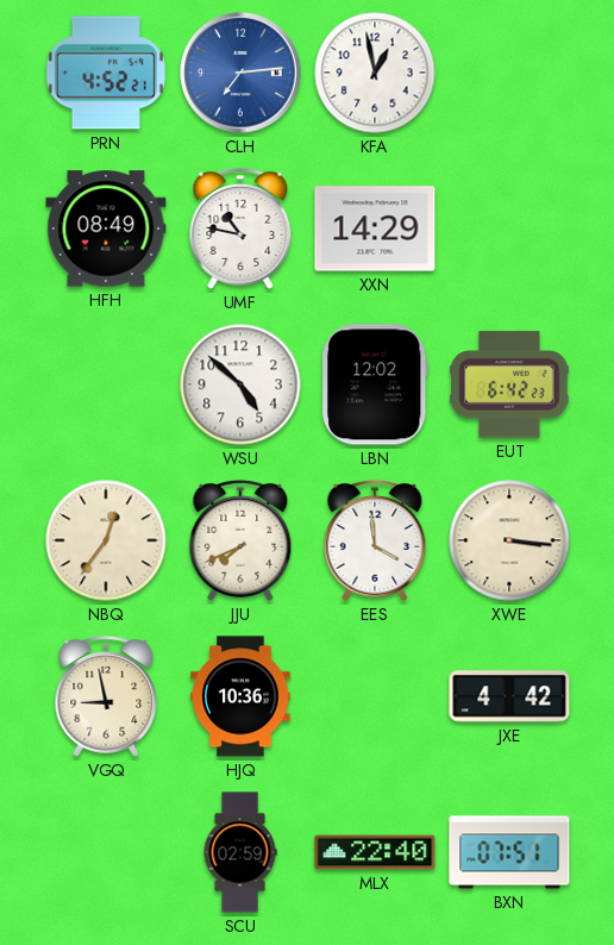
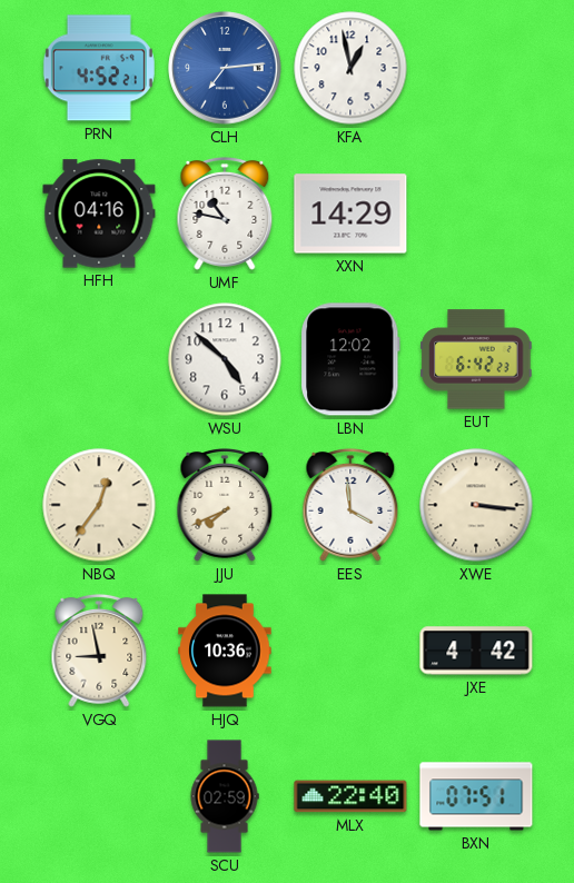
HFH: 08:49 -> 04:16
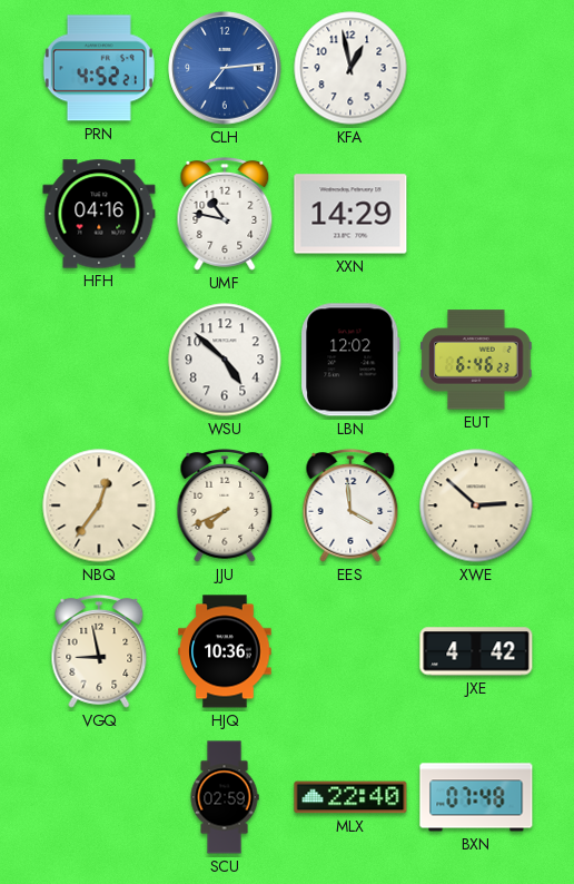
EUT: 6:42 -> 6:46
XWE: 3:16 -> 2:52
BXN: 07:51 -> 07:48
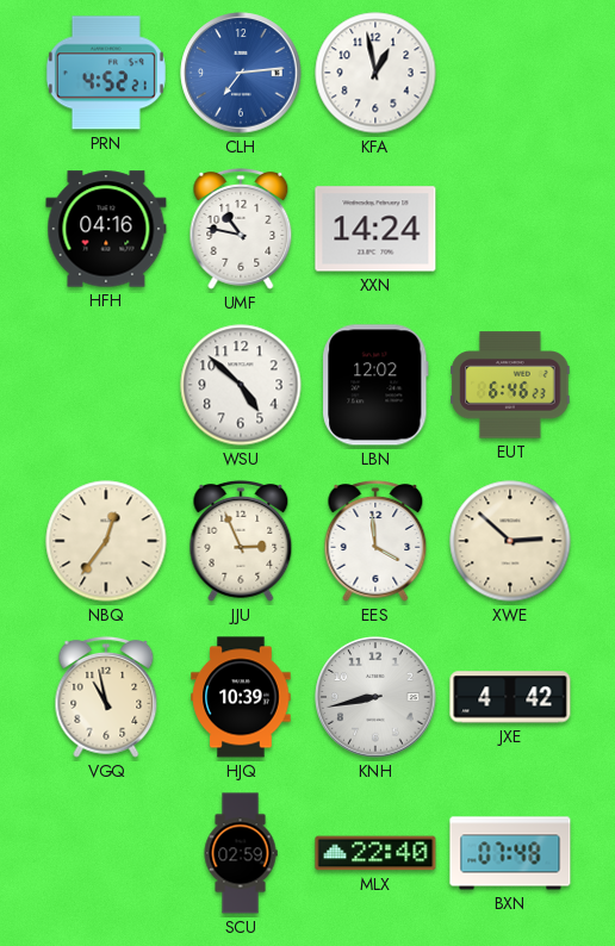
XXN: 14:29 -> 14:24
JJU: 7:41 -> 2:56
VGQ: 8:58 -> 10:58
HJQ: 10:36 -> 10:39
KNH: none -> 8:43
